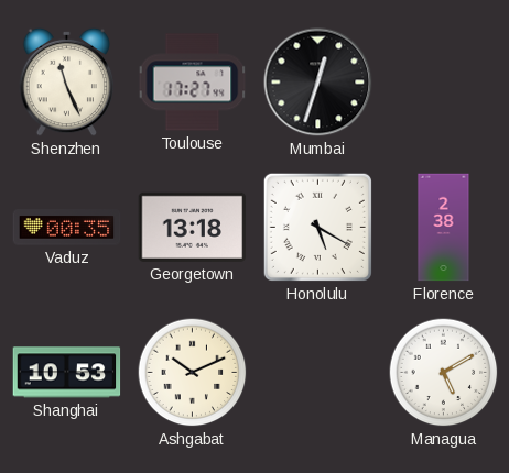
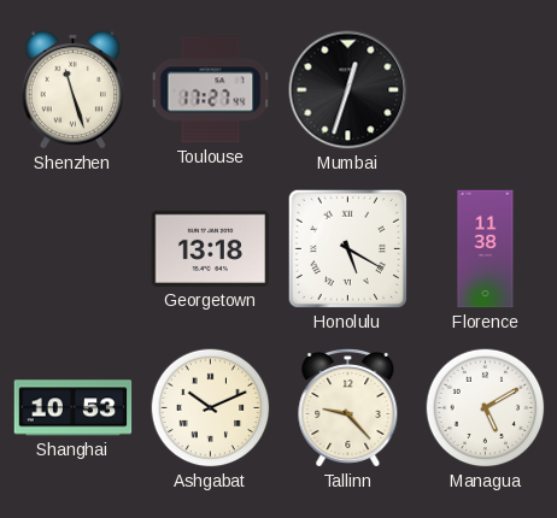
Shenzhen: 11:26 -> 11:27
Vaduz: 00:35 -> none
Florence: 2:38 -> 11:38
Tallinn: none -> 9:23
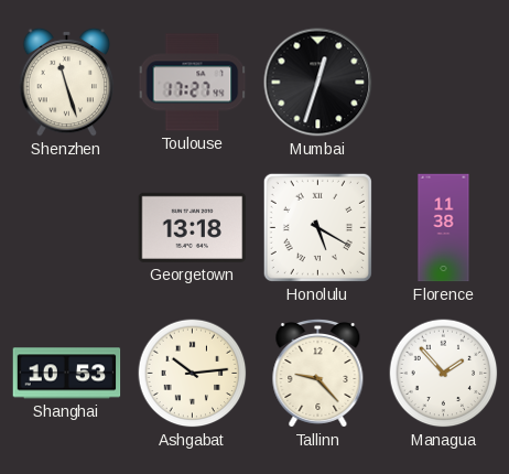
Ashgabat: 10:11 -> 10:14
Managua: 5:10 -> 1:53
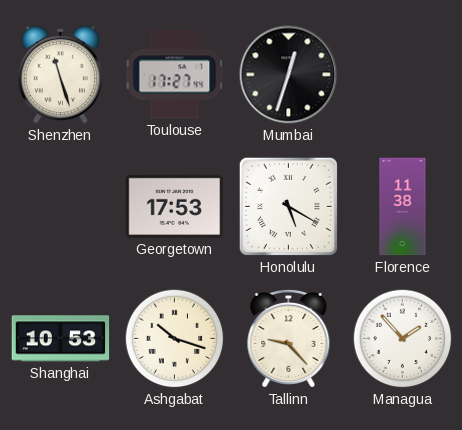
Georgetown: 13:18 -> 17:53
Ashgabat: 10:14 -> 10:18
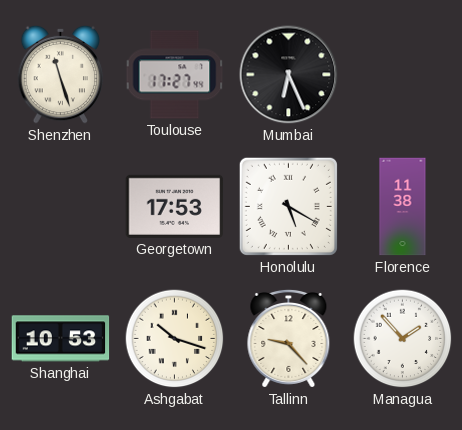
Mumbai: 12:33 -> 6:26
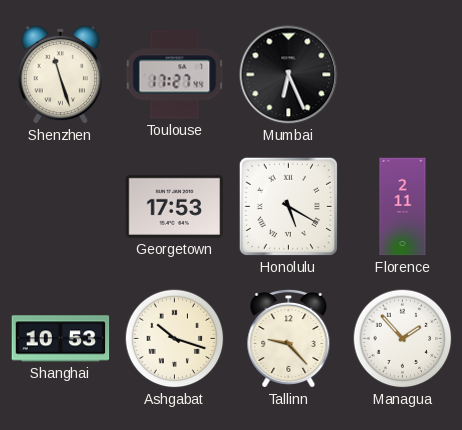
Florence: 11:38 -> 2:11
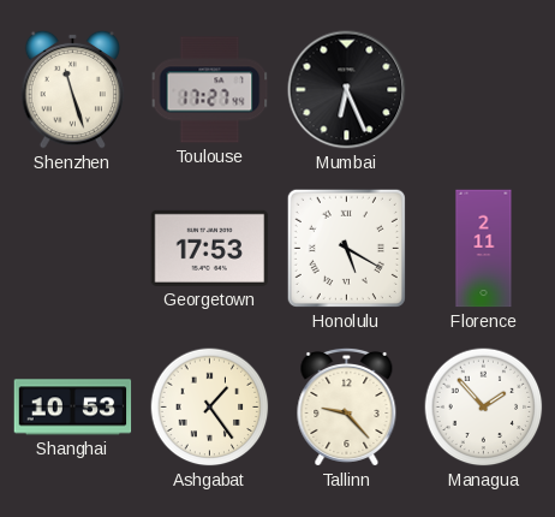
Ashgabat: 10:18 -> 1:24
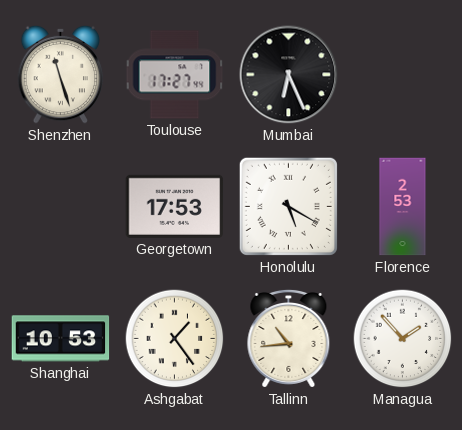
Florence: 2:11 -> 2:53
Tallinn: 9:23 -> 10:44
